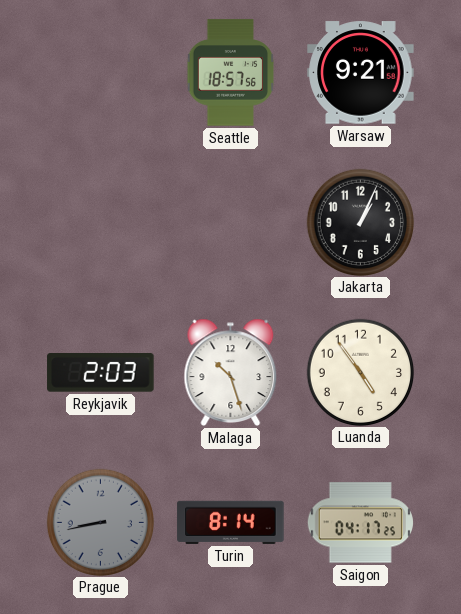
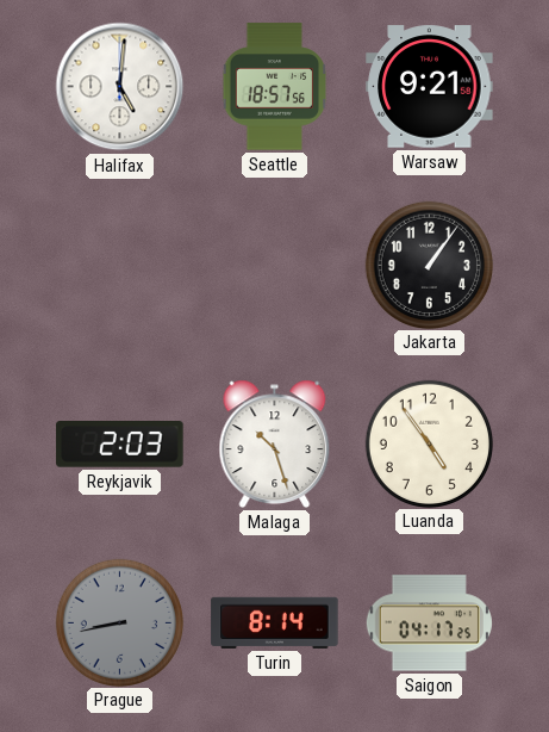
Halifax: none -> 5:01
Jakarta: 1:04 -> 1:06
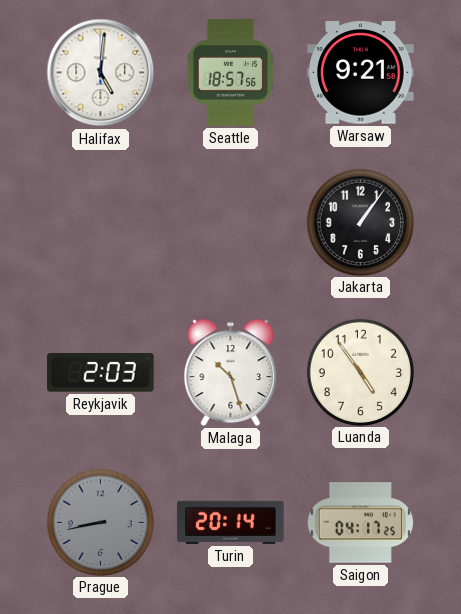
Turin: 8:14 -> 20:14
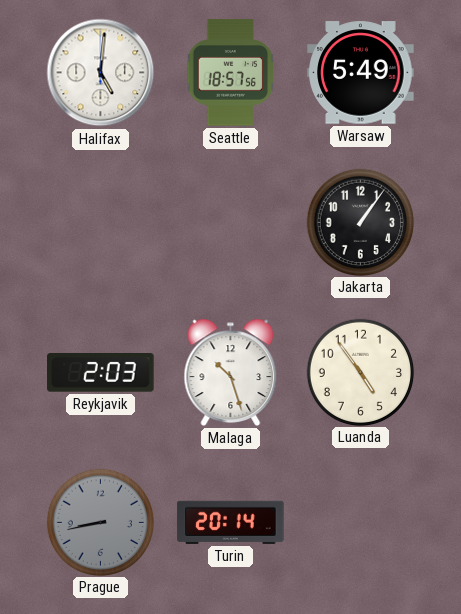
Warsaw: 9:21 -> 5:49
Saigon: 04:17 -> none
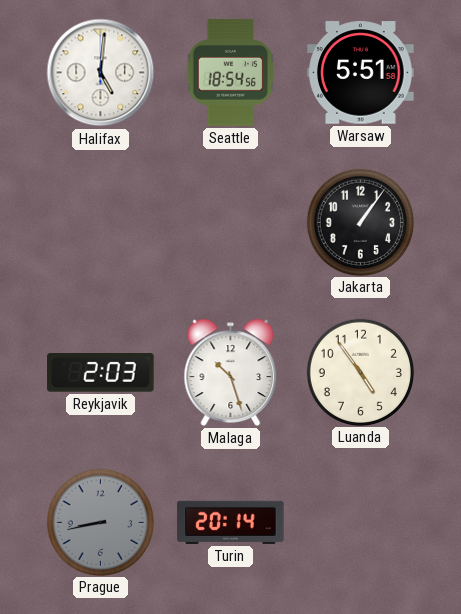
Seattle: 18:57 -> 18:54
Warsaw: 5:49 -> 5:51
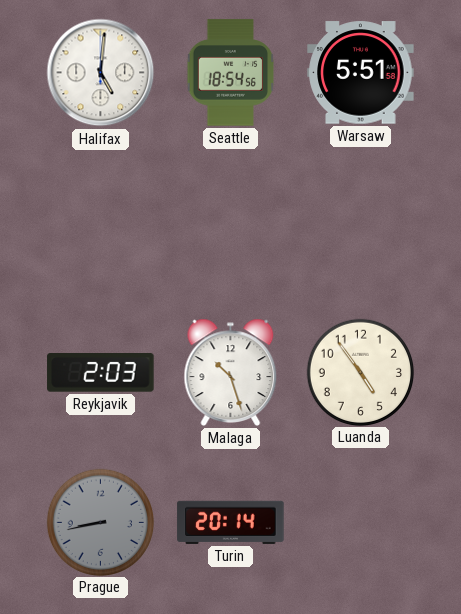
Jakarta: 1:06 -> none
